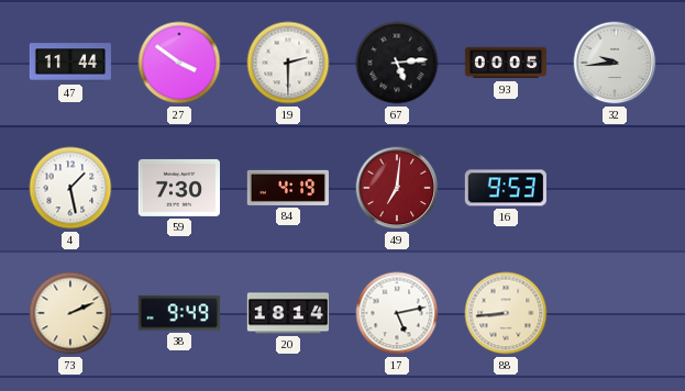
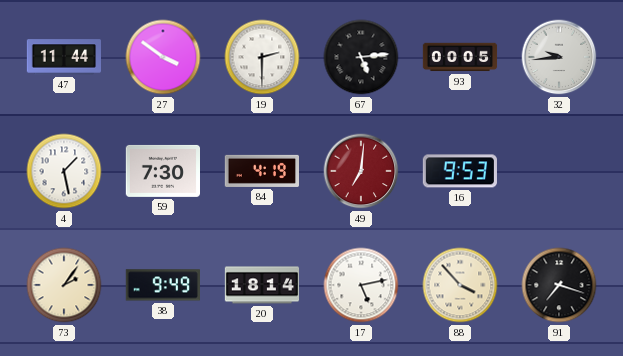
73: 2:11 -> 2:06
88: 8:44 -> 3:53
91: none -> 7:18
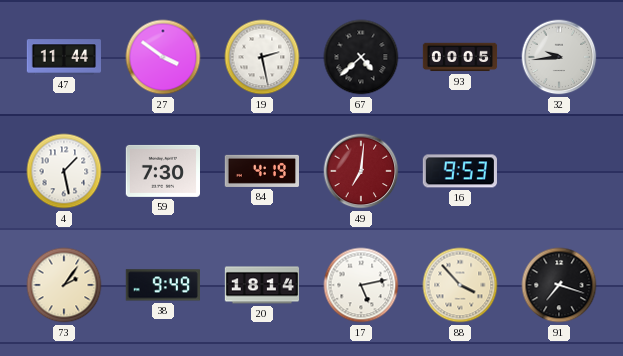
19: 2:30 -> 2:28
67: 5:14 -> 4:38
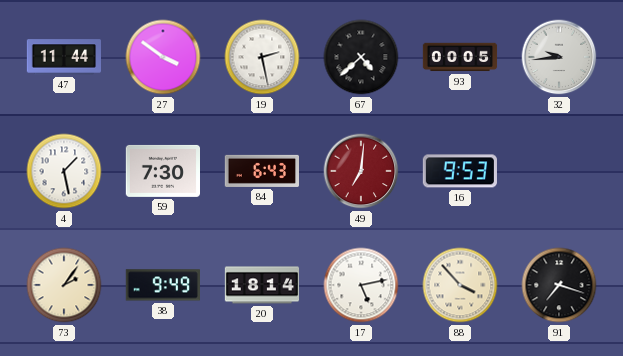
84: 4:19 -> 6:43
